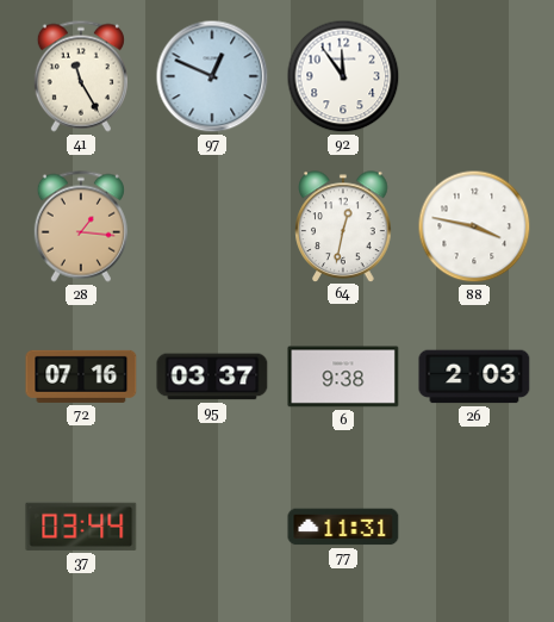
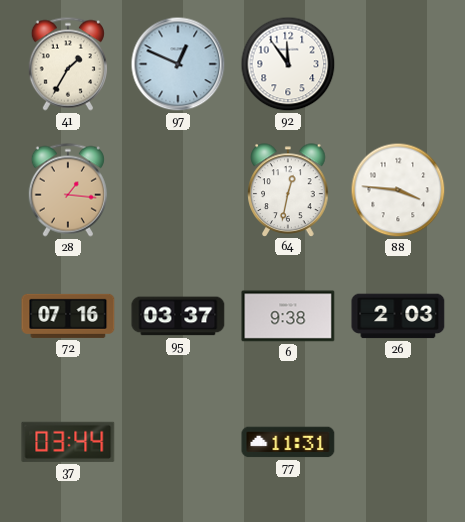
41: 11:25 -> 1:35
88: 3:47 -> 3:46
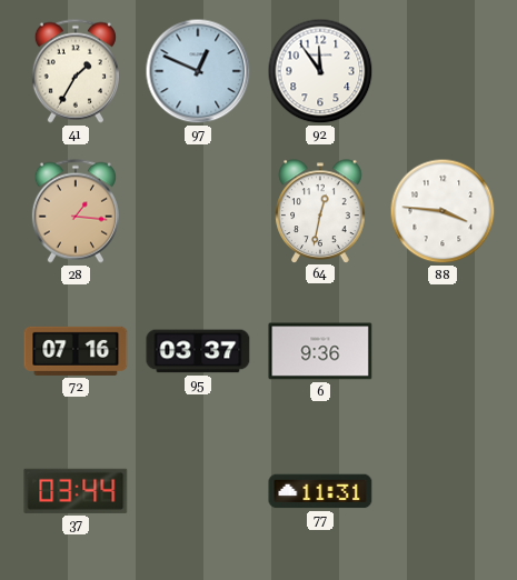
6: 9:38 -> 9:36
26: 2:03 -> none
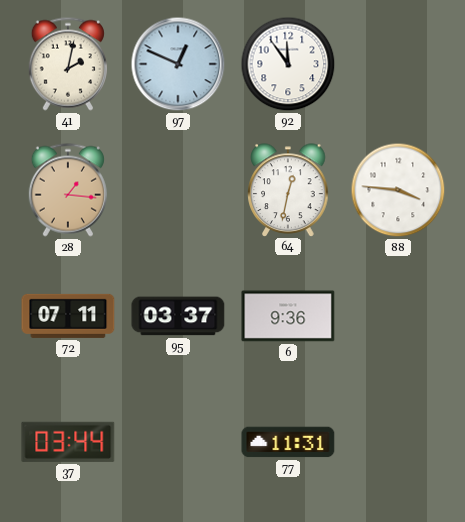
41: 1:35 -> 2:02
72: 07:16 -> 07:11
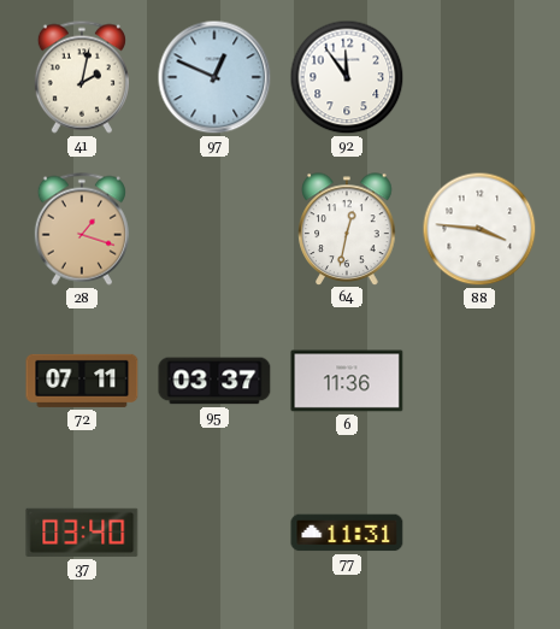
28: 1:16 -> 1:18
6: 9:36 -> 11:36
37: 03:44 -> 03:40
